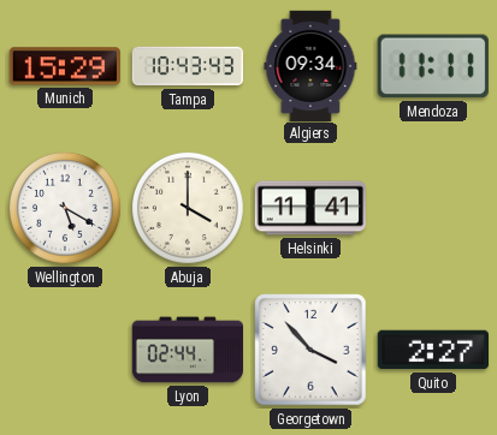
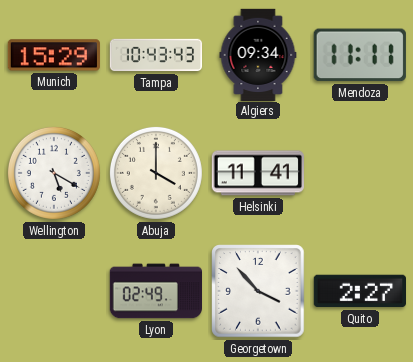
Lyon: 02:44 -> 02:49
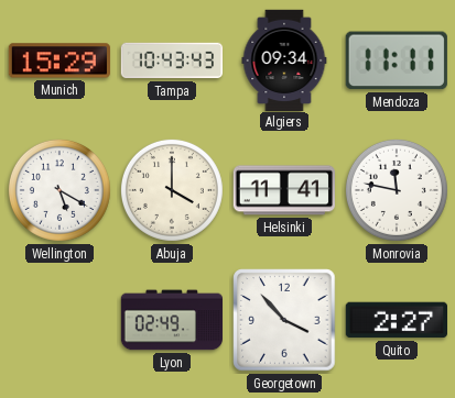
Monrovia: none -> 11:47
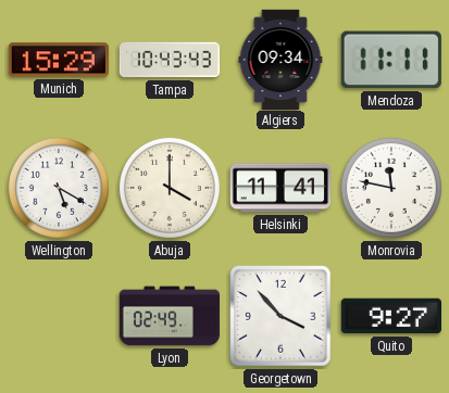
Quito: 2:27 -> 9:27
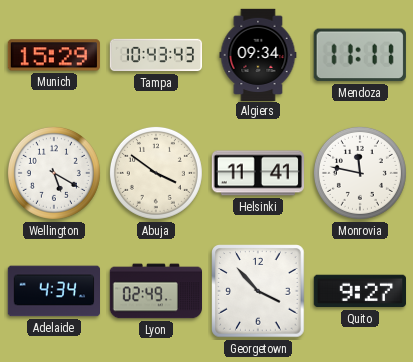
Abuja: 4:00 -> 3:51
Adelaide: none -> 4:34
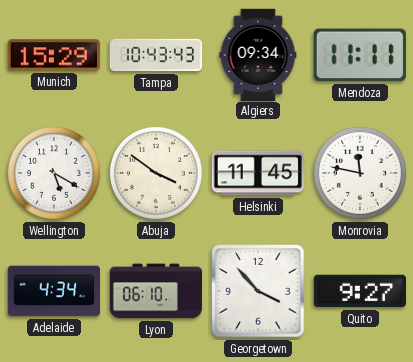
Helsinki: 11:41 -> 11:45
Lyon: 02:49 -> 06:10
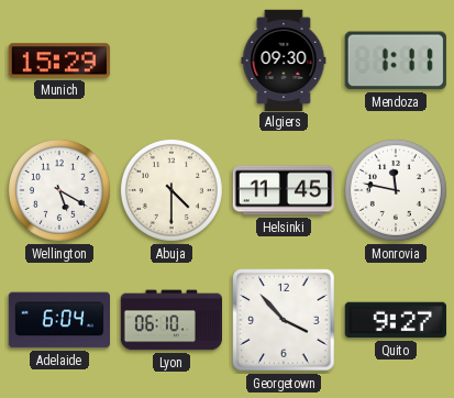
Tampa: 10:43 -> none
Algiers: 09:34 -> 09:30
Mendoza: 11:11 -> 1:11
Abuja: 3:51 -> 4:30
Adelaide: 4:34 -> 6:04
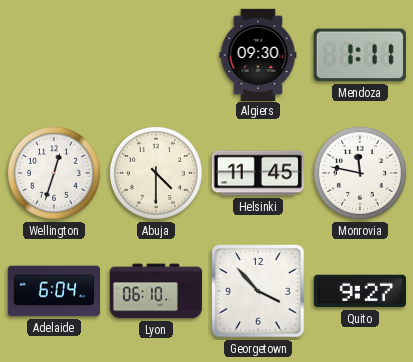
Munich: 15:29 -> none
Wellington: 5:20 -> 12:33
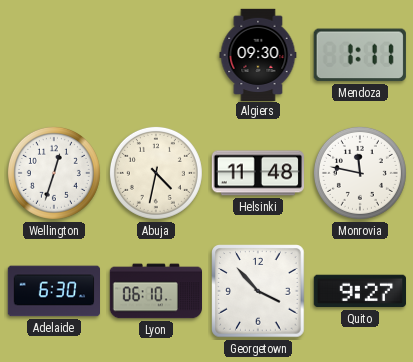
Abuja: 4:30 -> 4:32
Helsinki: 11:45 -> 11:48
Adelaide: 6:04 -> 6:30
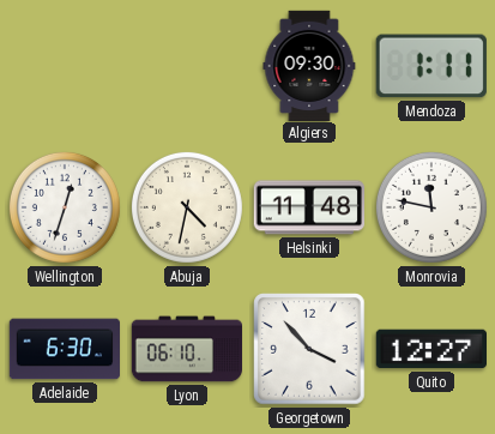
Quito: 9:27 -> 12:27
